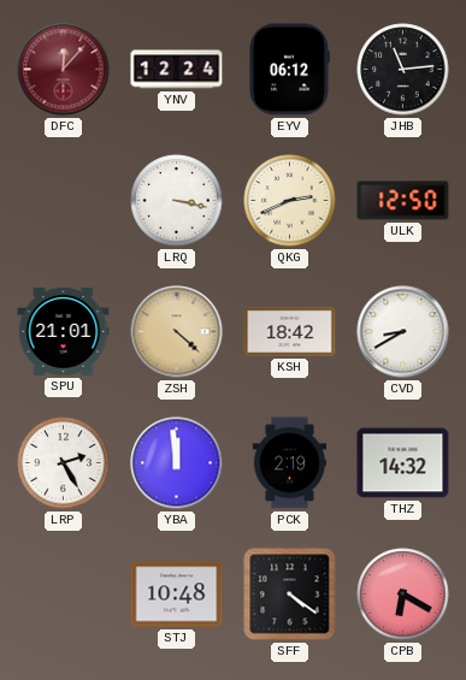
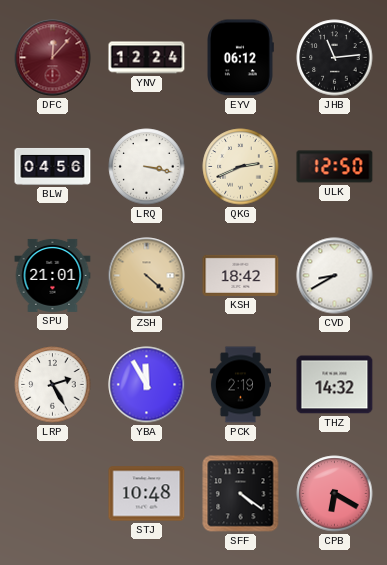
BLW: none -> 04:56
YBA: 11:59 -> 11:55
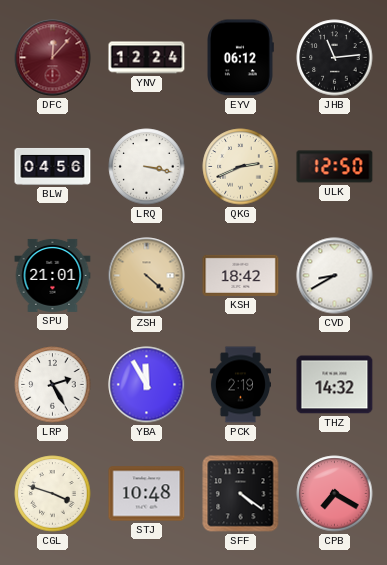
CGL: none -> 3:48
CPB: 6:20 -> 7:20
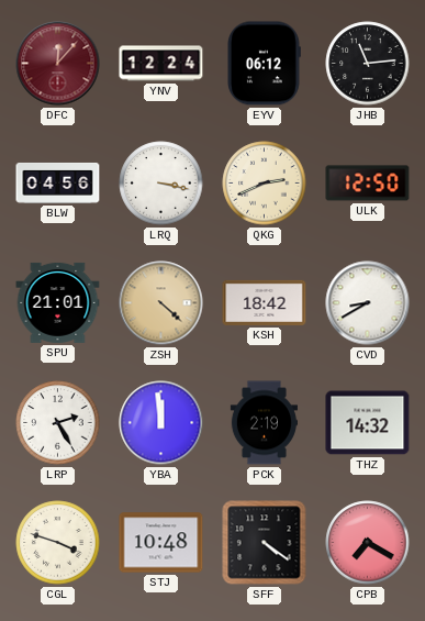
YBA: 11:55 -> 11:59
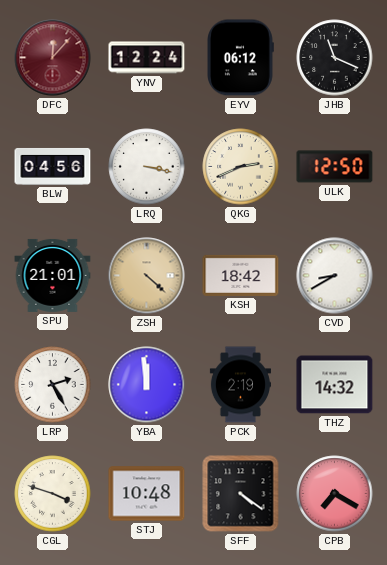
JHB: 11:14 -> 11:19
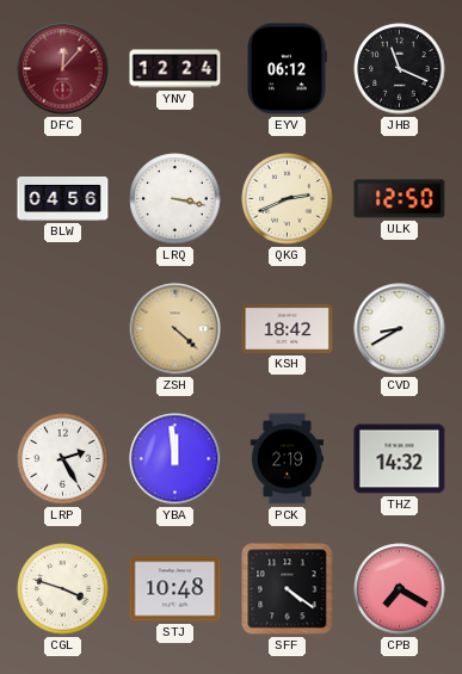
SPU: 21:01 -> none
